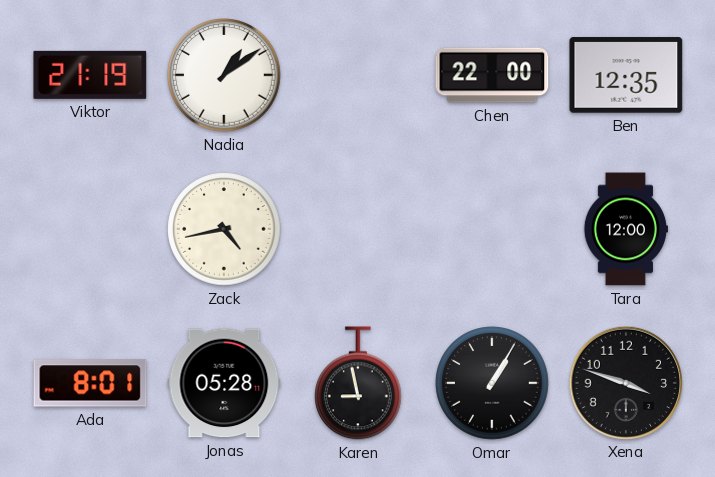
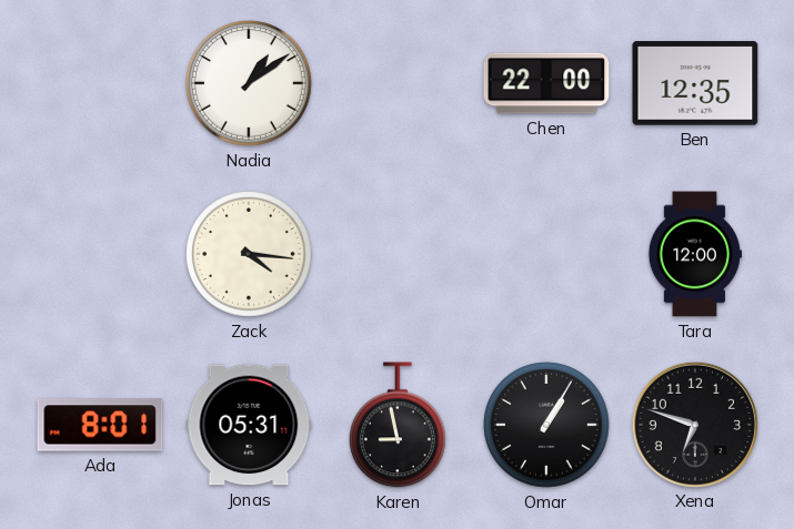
Viktor: 21:19 -> none
Zack: 4:43 -> 4:16
Jonas: 05:28 -> 05:31
Xena: 3:48 -> 6:48
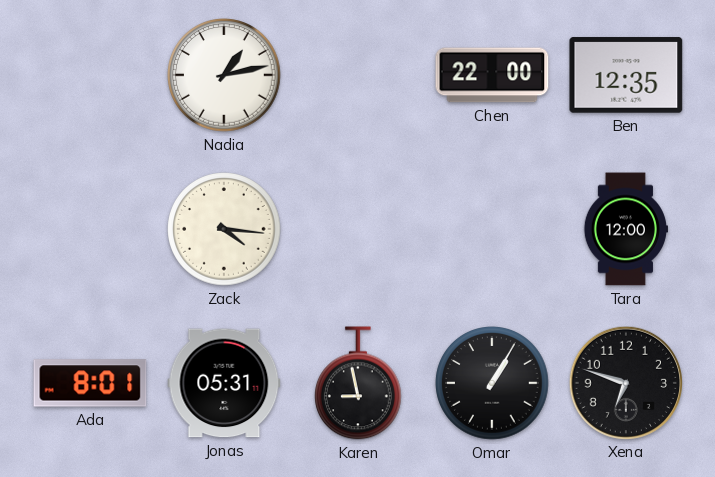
Nadia: 1:09 -> 1:13
